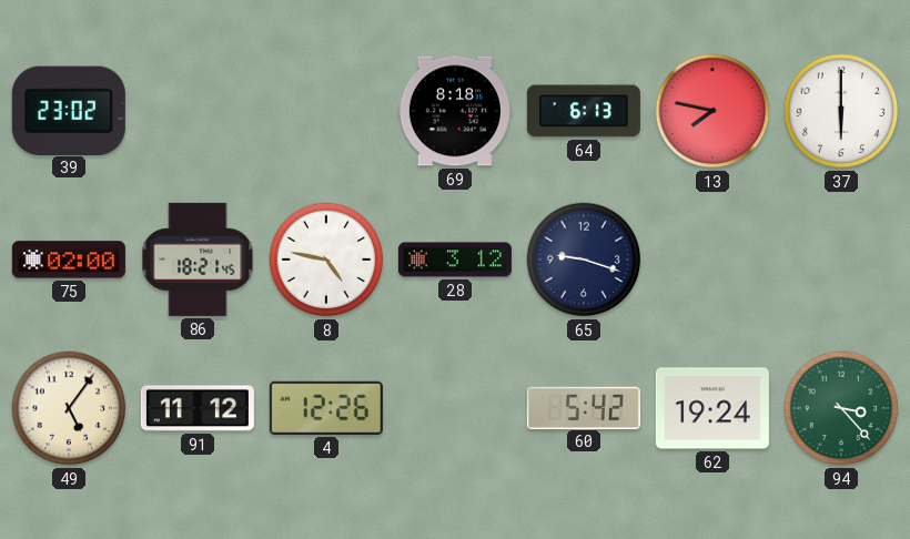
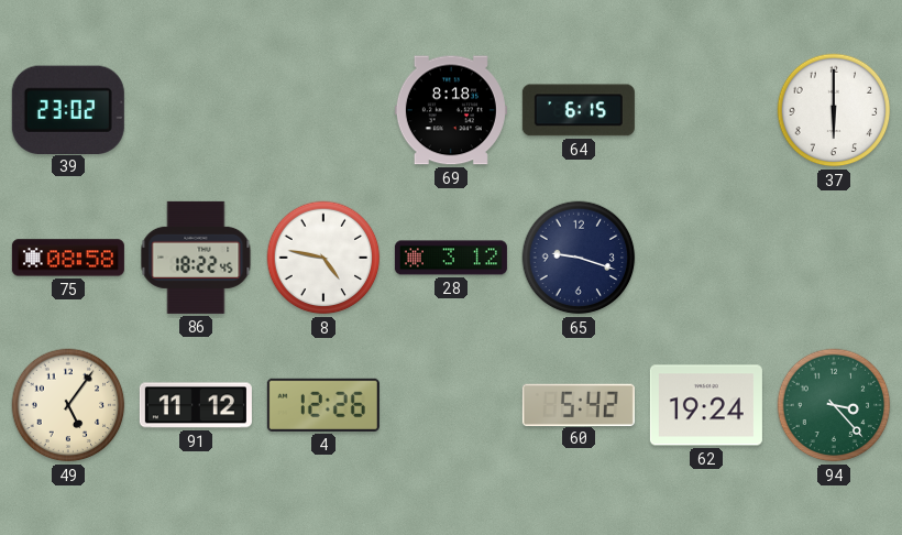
64: 6:13 -> 6:15
13: 7:47 -> none
75: 02:00 -> 08:58
86: 18:21 -> 18:22
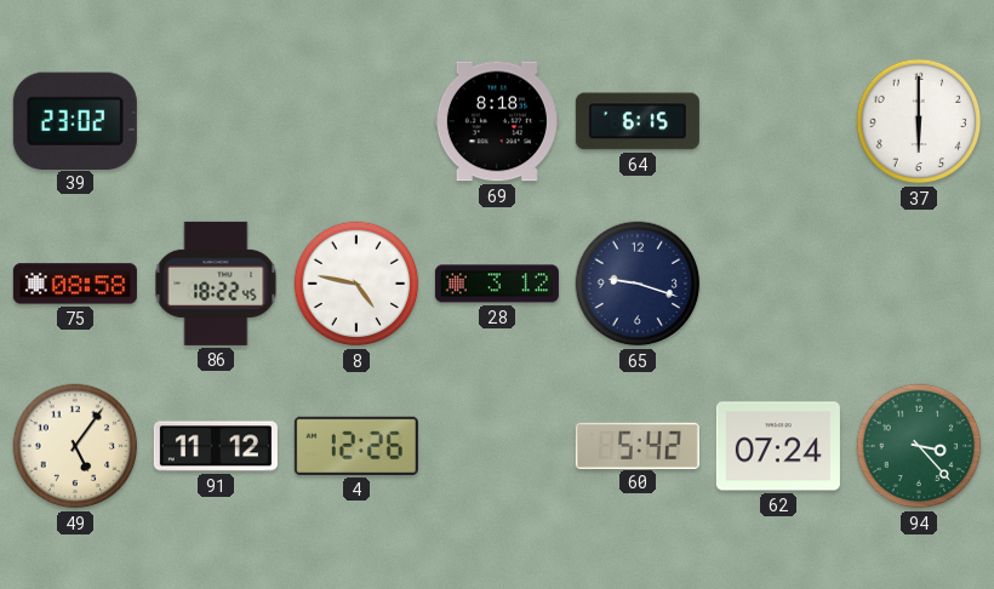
62: 19:24 -> 07:24
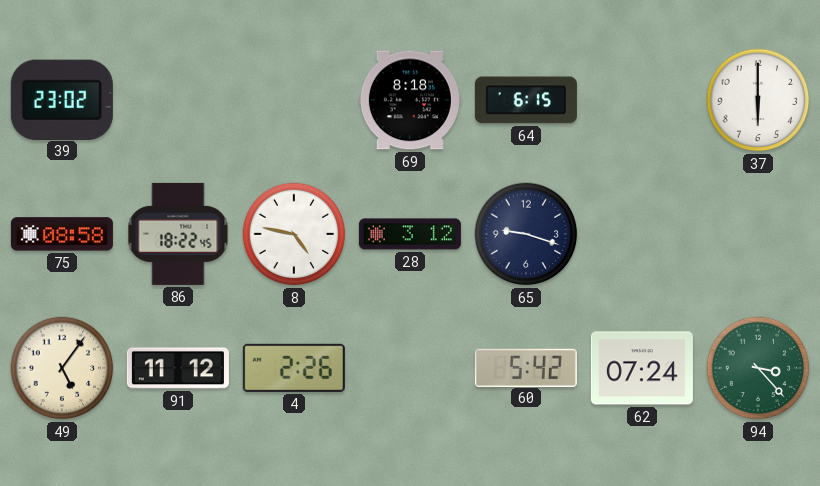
4: 12:26 -> 2:26
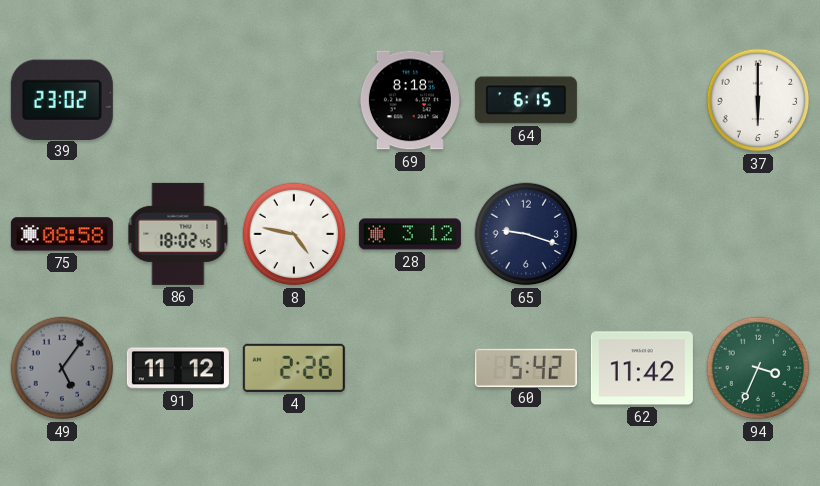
86: 18:22 -> 18:02
49 dial: cream -> grey
62: 07:24 -> 11:42
94: 3:23 -> 3:34
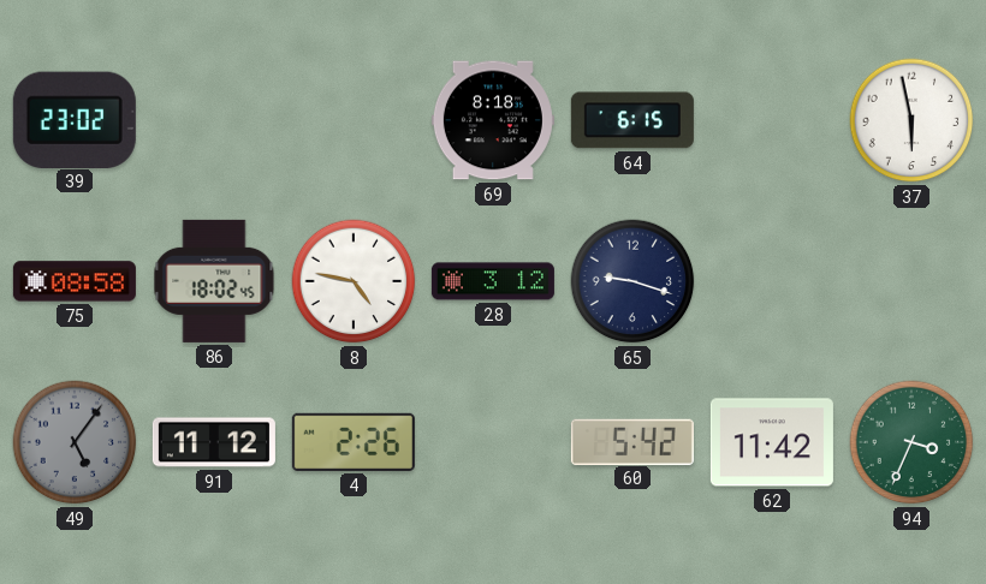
37: 6:00 -> 5:58
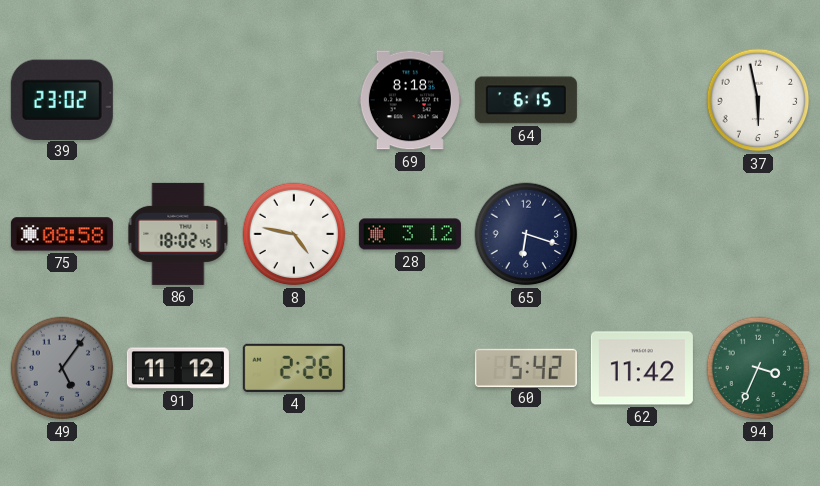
65: 9:18 -> 6:18
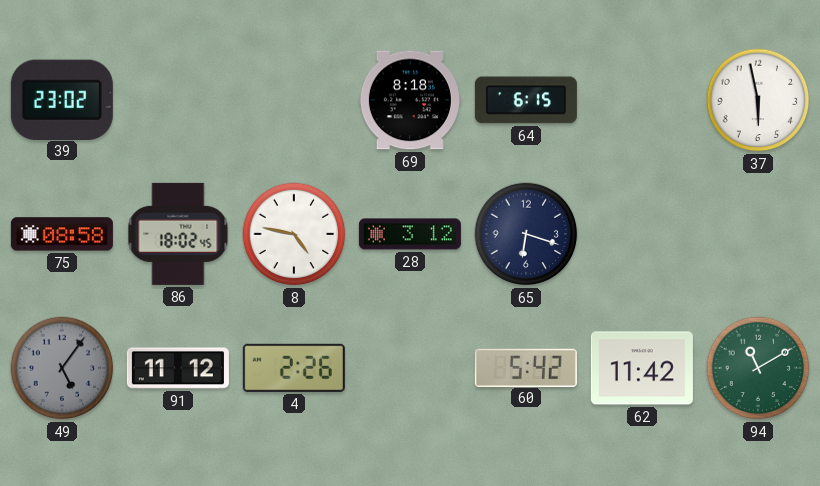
94: 3:34 -> 11:10
